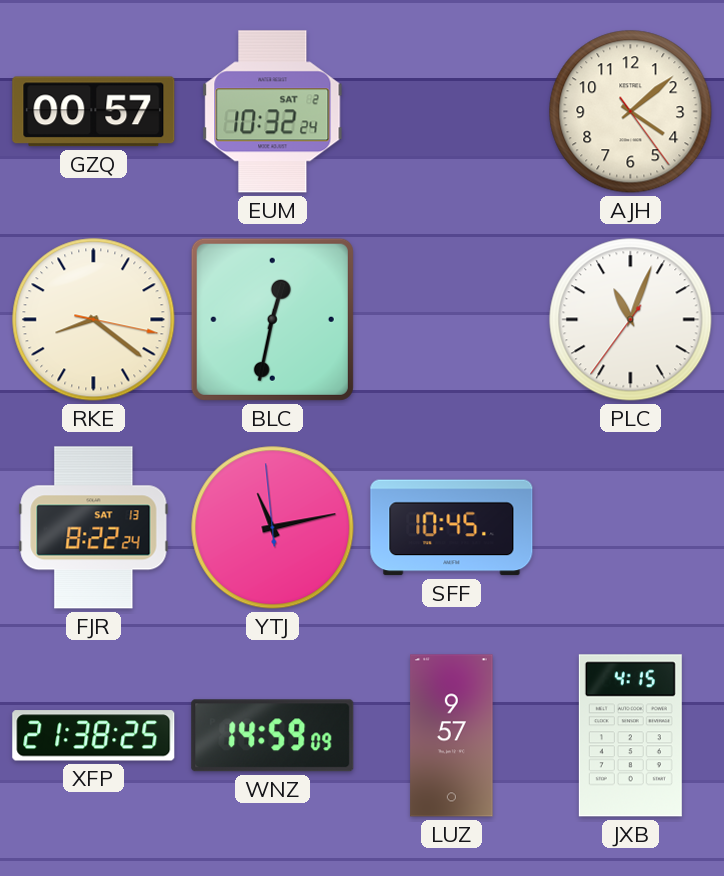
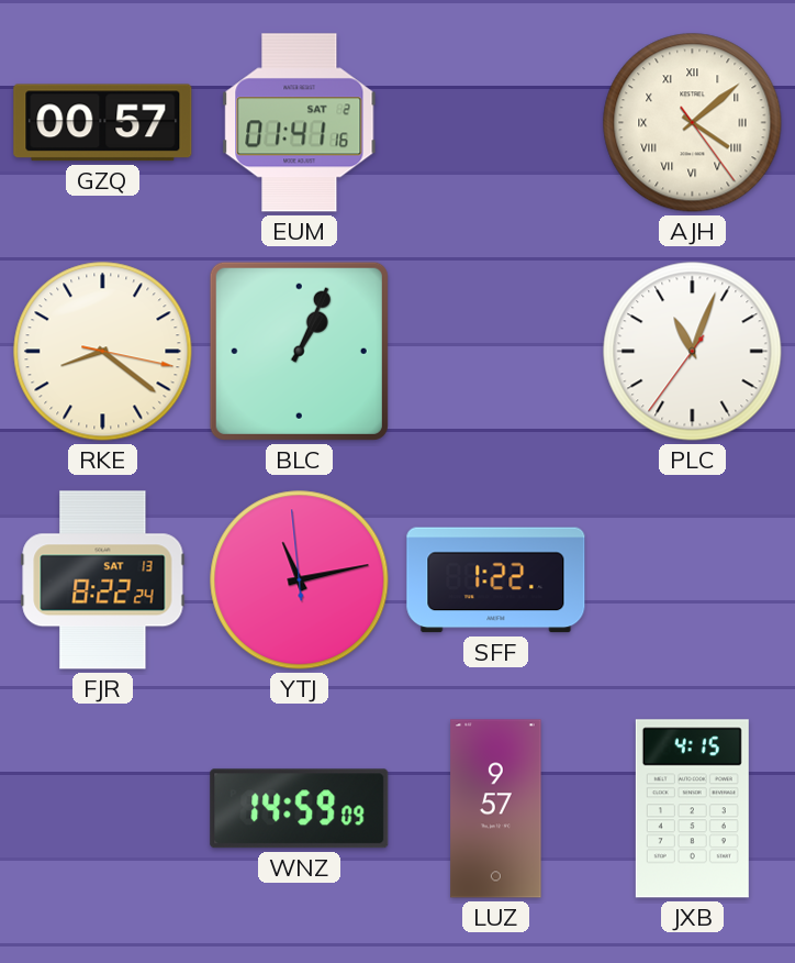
EUM: 10:32 -> 01:41
AJH numerals: Arabic -> Roman
BLC: 12:32 -> 1:04
SFF: 10:45 -> 1:22
XFP: 21:38 -> none
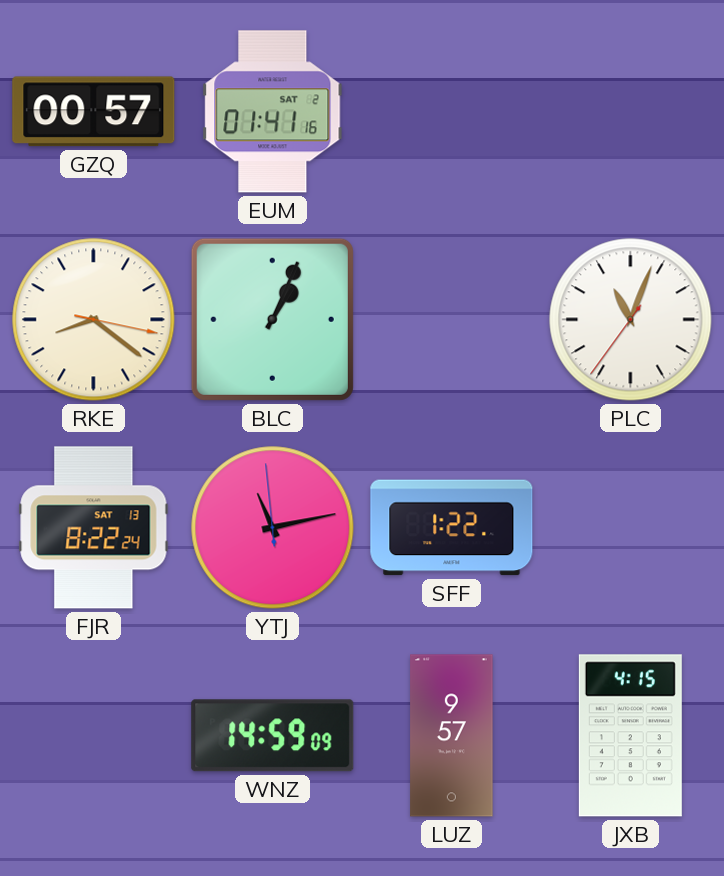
AJH: 4:08 -> none
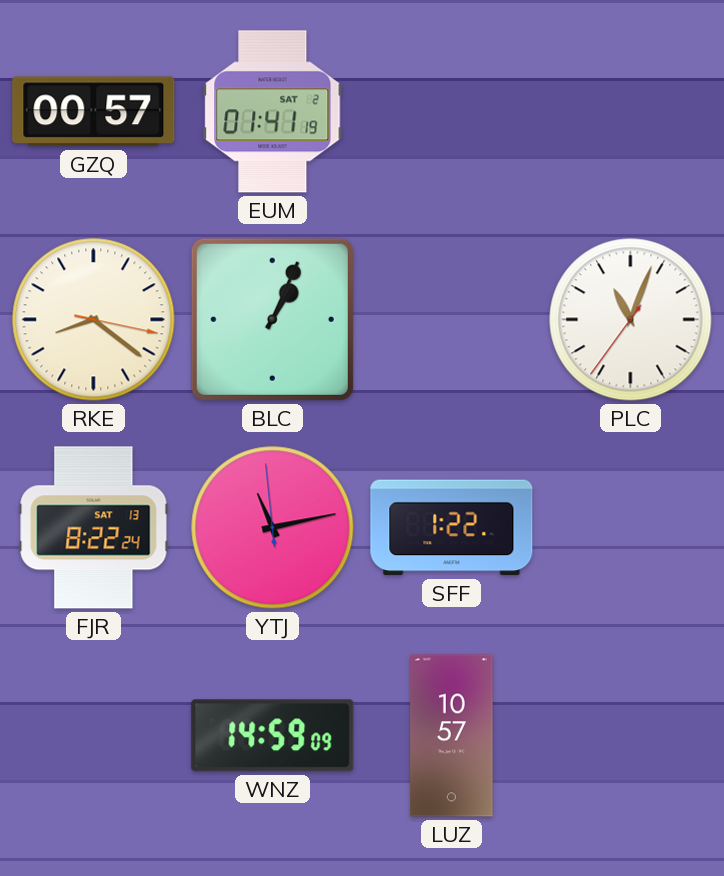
EUM: 01:41:16 -> 01:41:19
LUZ: 9:57 -> 10:57
JXB: 4:15 -> none
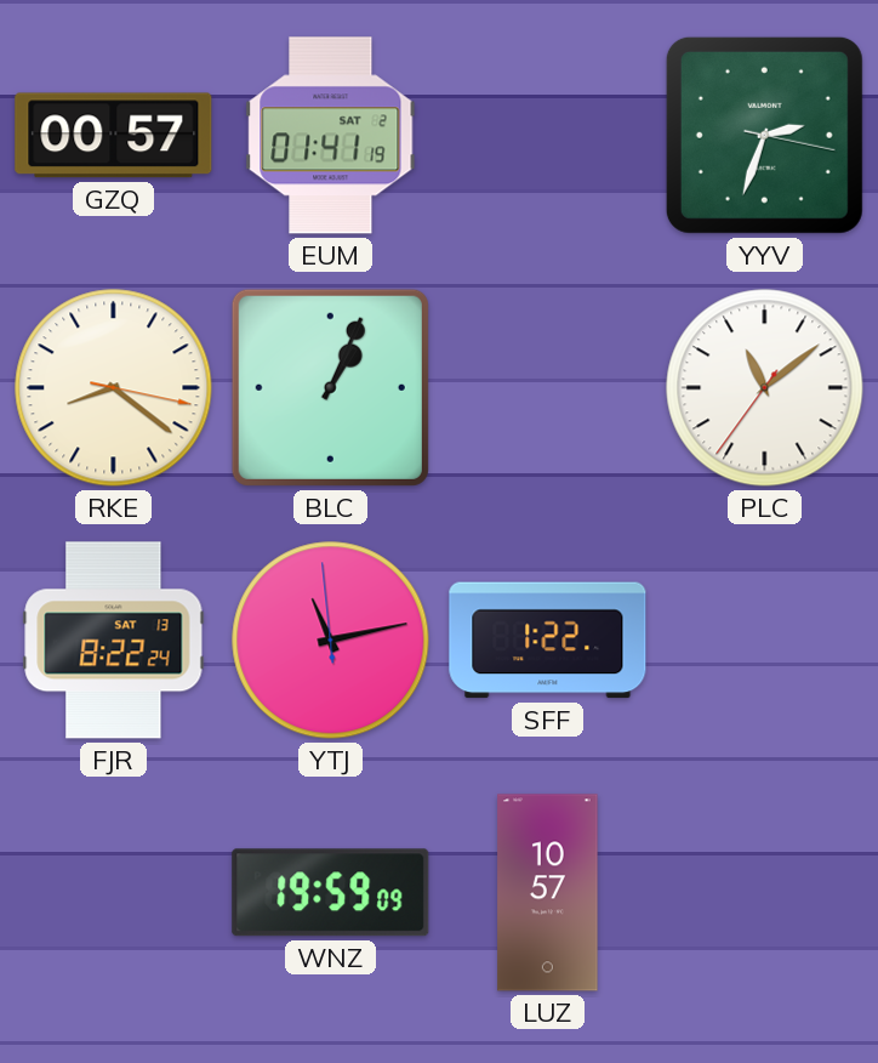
YYV: none -> 2:33
PLC: 11:03 -> 11:08
WNZ: 14:59 -> 19:59
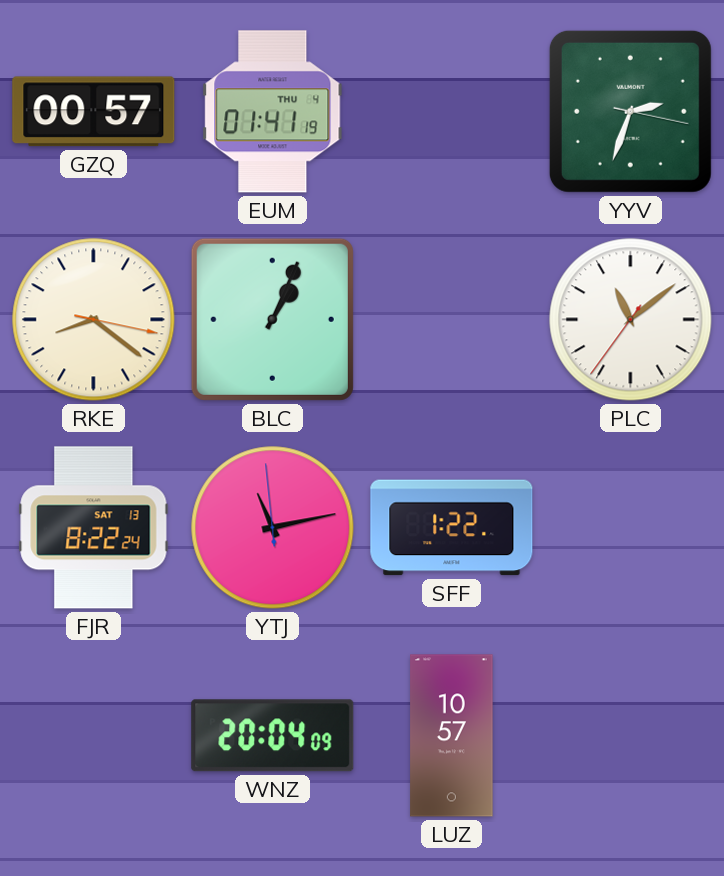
EUM date: SAT 2 -> THU 4
WNZ: 19:59 -> 20:04
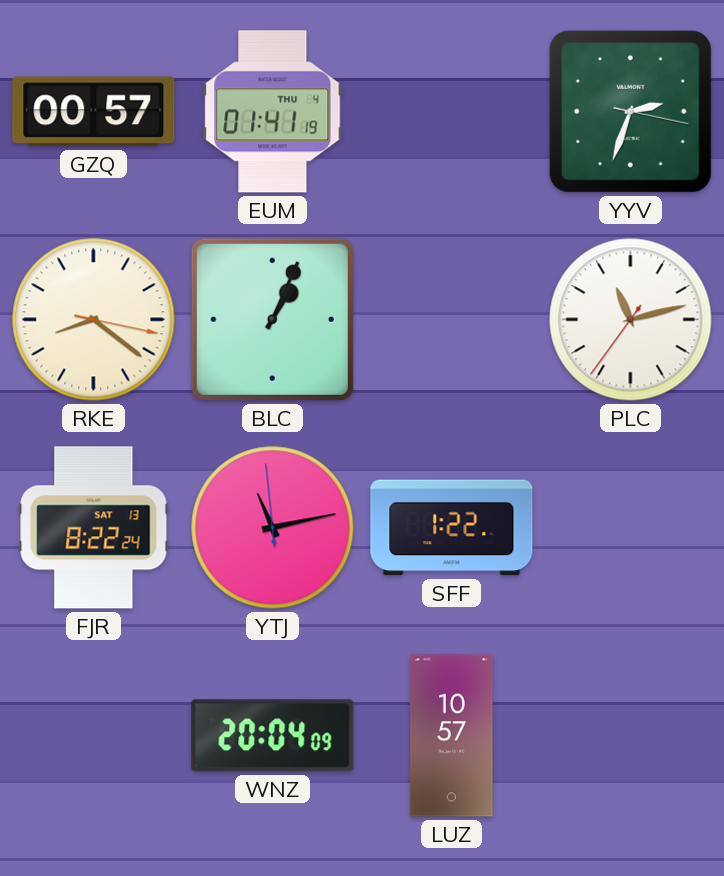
PLC: 11:08 -> 11:12
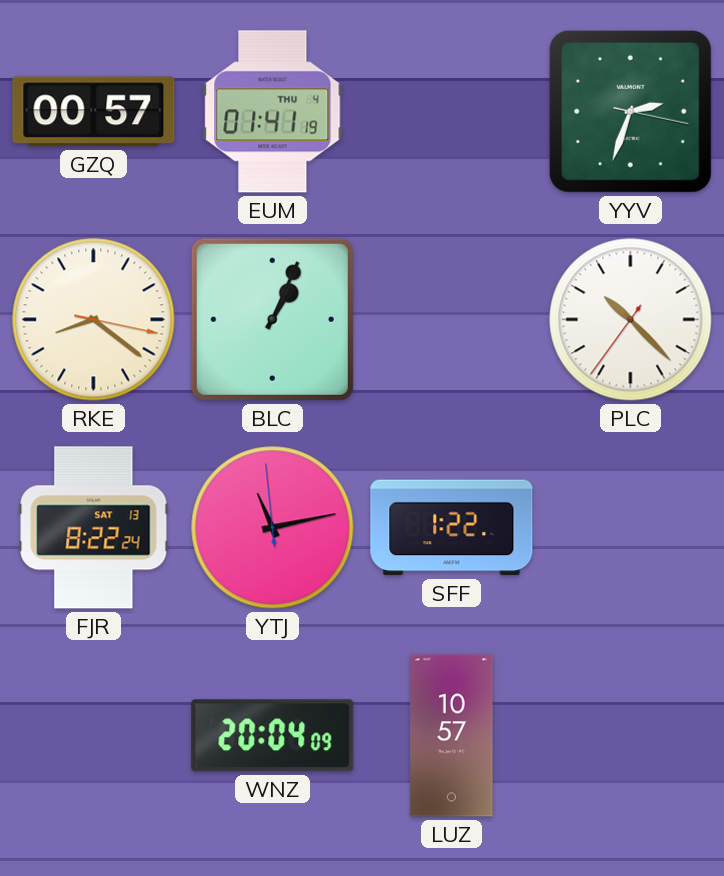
PLC: 11:12 -> 10:22
